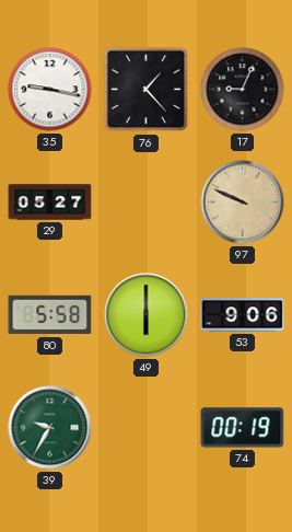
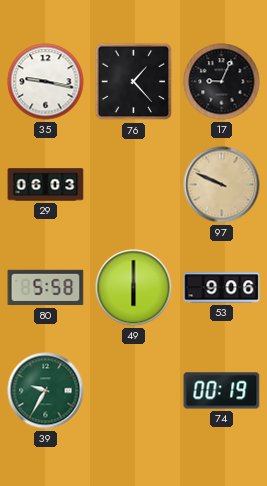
29: 05:27 -> 06:03
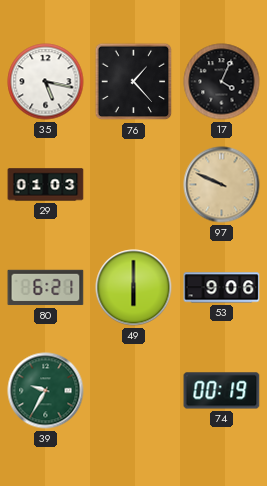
35: 9:17 -> 5:17
17: 9:04 -> 4:04
29: 06:03 -> 01:03
80: 5:58 -> 6:21
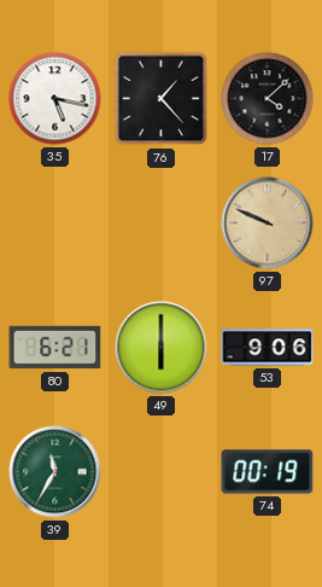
17: 4:04 -> 4:08
29: 01:03 -> none
39: 9:35 -> 11:35
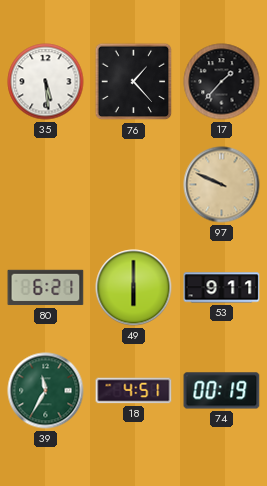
35: 5:17 -> 5:29
17: 4:08 -> 1:37
53: 9:06 -> 9:11
18: none -> 4:51
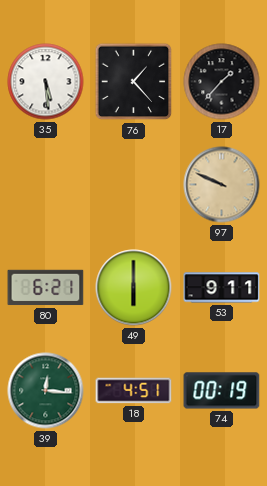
39: 11:35 -> 12:16
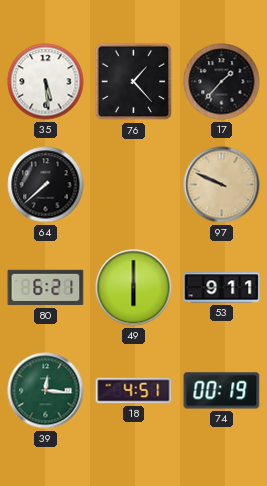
64: none -> 7:38
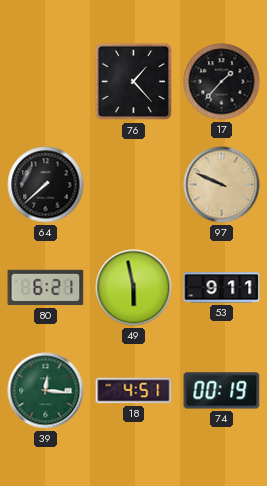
35: 5:29 -> none
49: 6:00 -> 5:58
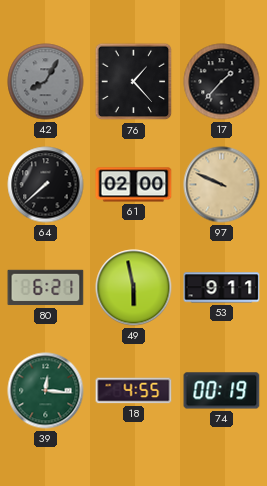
42: none -> 8:05
61: none -> 02:00
18: 4:51 -> 4:55
